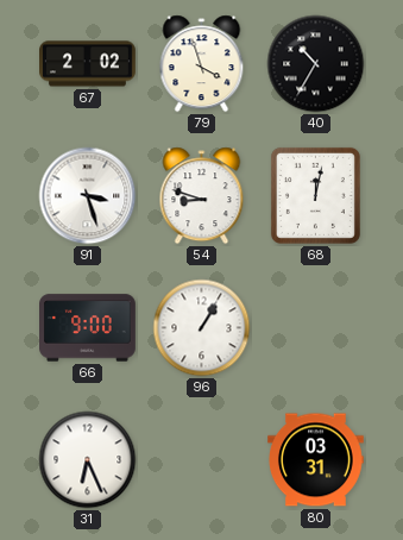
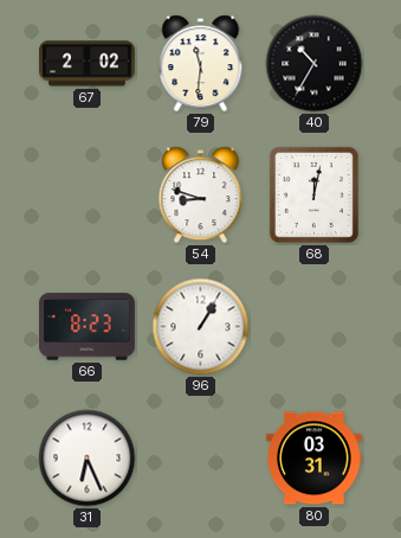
79: 3:57 -> 11:31
91: 3:27 -> none
66: 9:00 -> 8:23
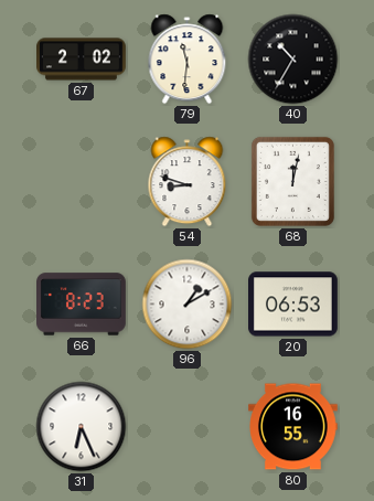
96: 1:05 -> 1:10
20: none -> 06:53
80: 03:31 -> 16:55
